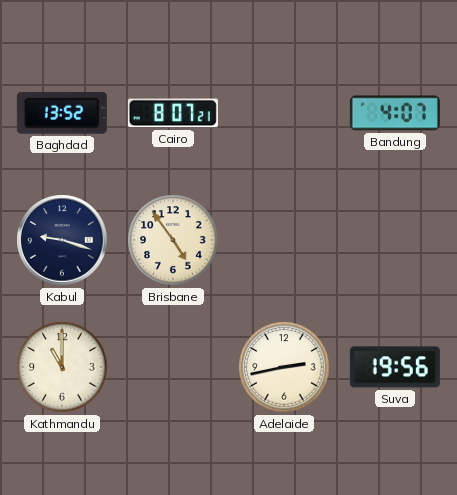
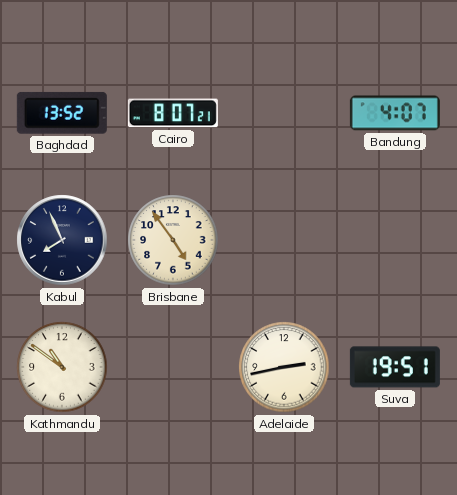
Kabul: 9:18 -> 7:56
Kathmandu: 11:00 -> 10:51
Suva: 19:56 -> 19:51
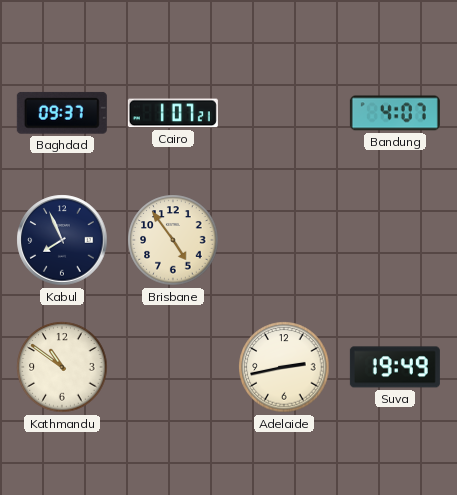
Baghdad: 13:52 -> 09:37
Cairo: 8:07 -> 1:07
Suva: 19:51 -> 19:49
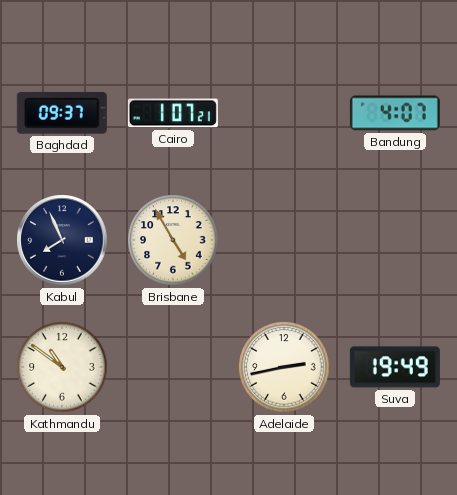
Brisbane: 4:54 -> 4:55
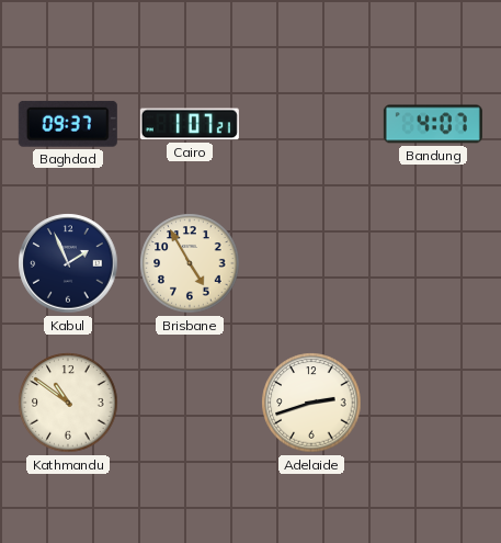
Kabul: 7:56 -> 1:56
Adelaide: 2:43 -> 2:42
Suva: 19:49 -> none
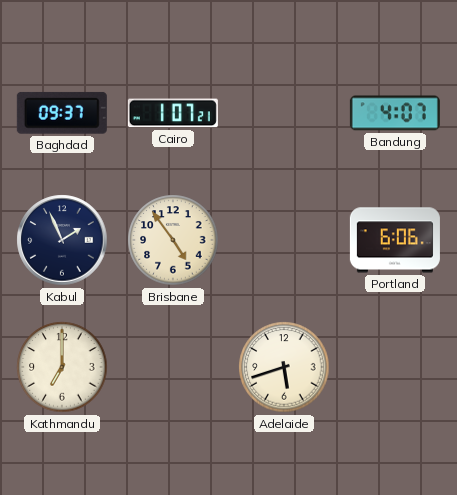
Brisbane: 4:55 -> 4:54
Portland: none -> 6:06
Kathmandu: 10:51 -> 7:00
Adelaide: 2:42 -> 5:42
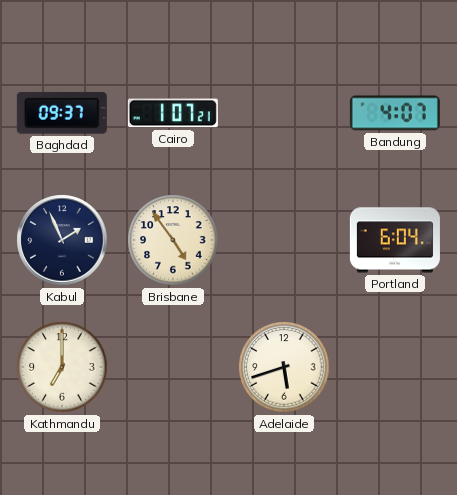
Portland: 6:06 -> 6:04
